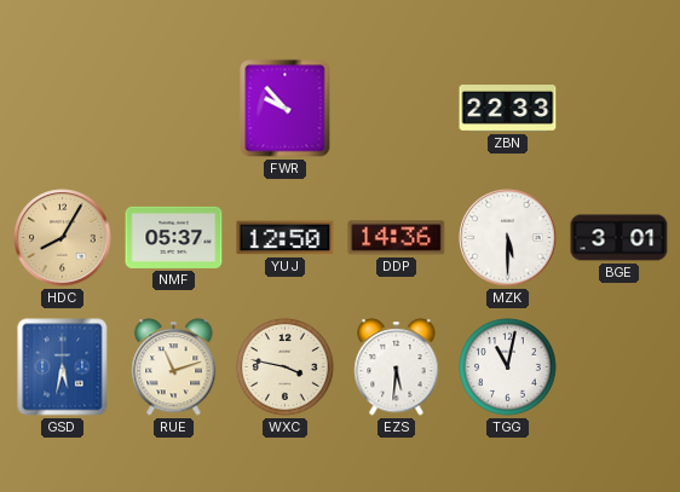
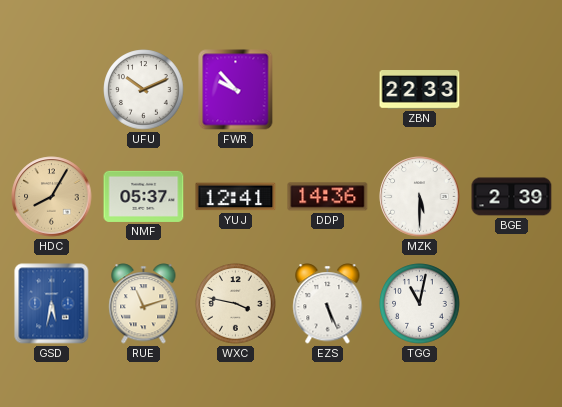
UFU: none -> 10:11
YUJ: 12:50 -> 12:41
BGE: 3:01 -> 2:39
EZS: 5:31 -> 5:26
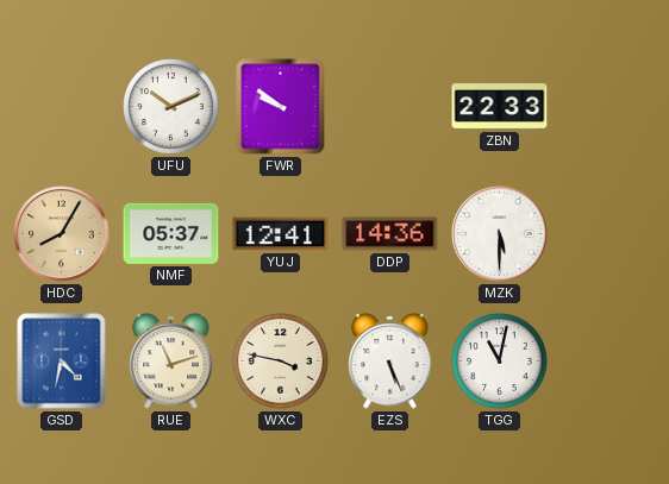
FWR: 9:53 -> 9:51
BGE: 2:39 -> none
GSD: 5:32 -> 4:32
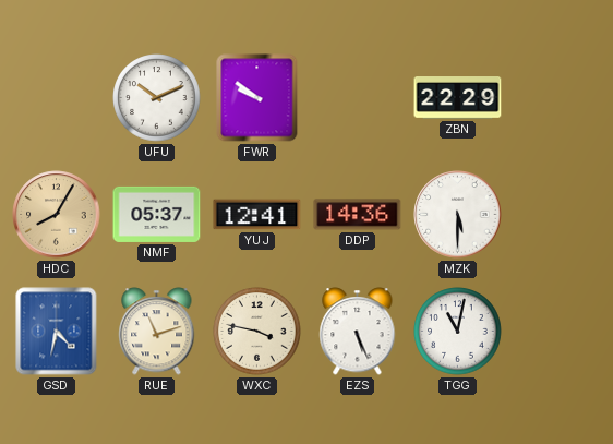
ZBN: 22:33 -> 22:29
